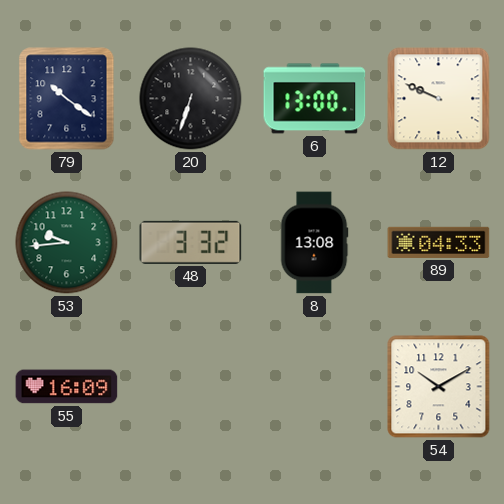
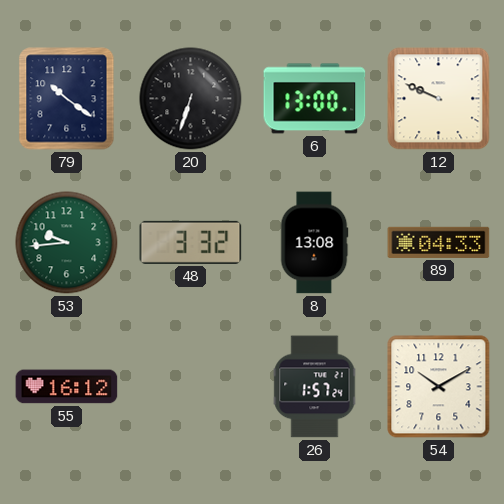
55: 16:09 -> 16:12
26: none -> 1:57
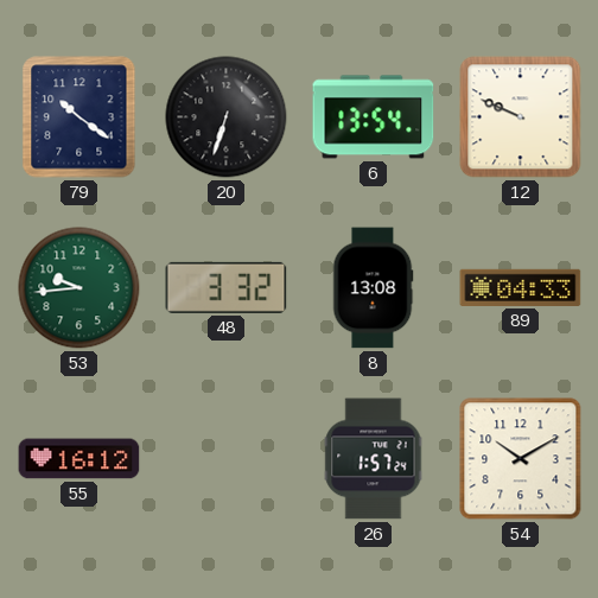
6: 13:00 -> 13:54
